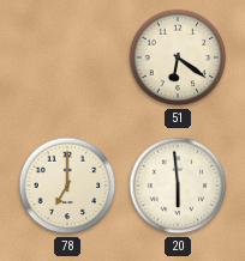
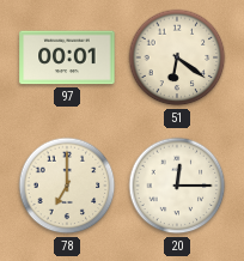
97: none -> 00:01
20: 5:59 -> 12:15
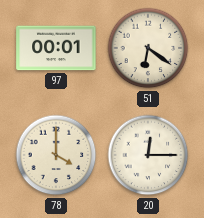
78: 7:00 -> 4:00
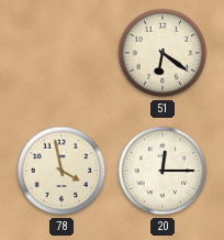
97: 00:01 -> none
78: 4:00 -> 3:58
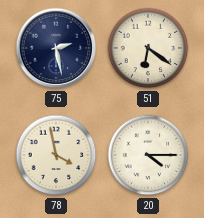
75: none -> 2:28
20: 12:15 -> 4:15
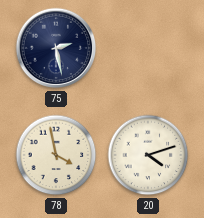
51: 6:21 -> none
20: 4:15 -> 4:12
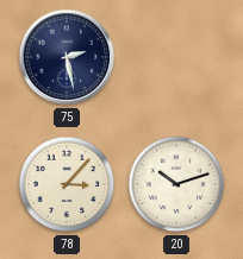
78: 3:58 -> 3:07
20: 4:12 -> 10:12
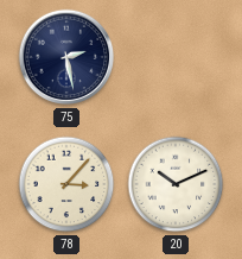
20: 10:12 -> 10:11
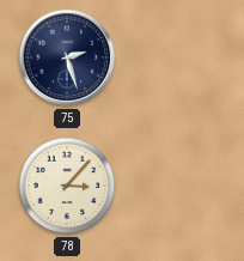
75: 2:28 -> 2:27
20: 10:11 -> none
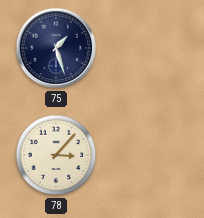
75: 2:27 -> 1:27
